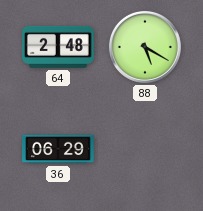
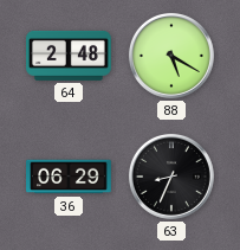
63: none -> 8:34
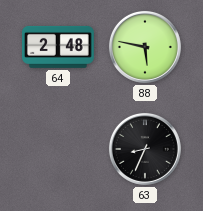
88: 5:20 -> 5:47
36: 06:29 -> none
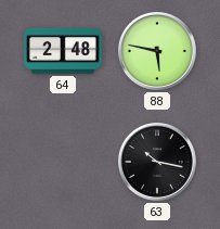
63: 8:34 -> 10:17
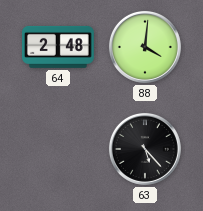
88: 5:47 -> 4:01
63: 10:17 -> 5:23
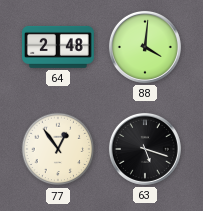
77: none -> 12:54
63: 5:23 -> 5:18
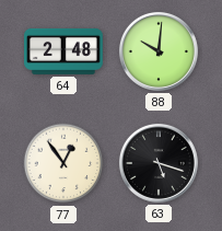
88: 4:01 -> 10:01
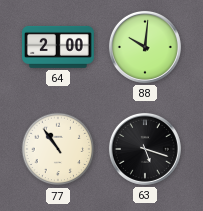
64: 2:48 -> 2:00
77: 12:54 -> 10:54
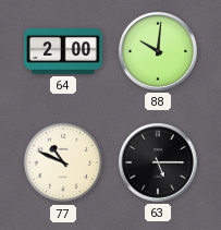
77: 10:54 -> 10:49
63: 5:18 -> 5:15
